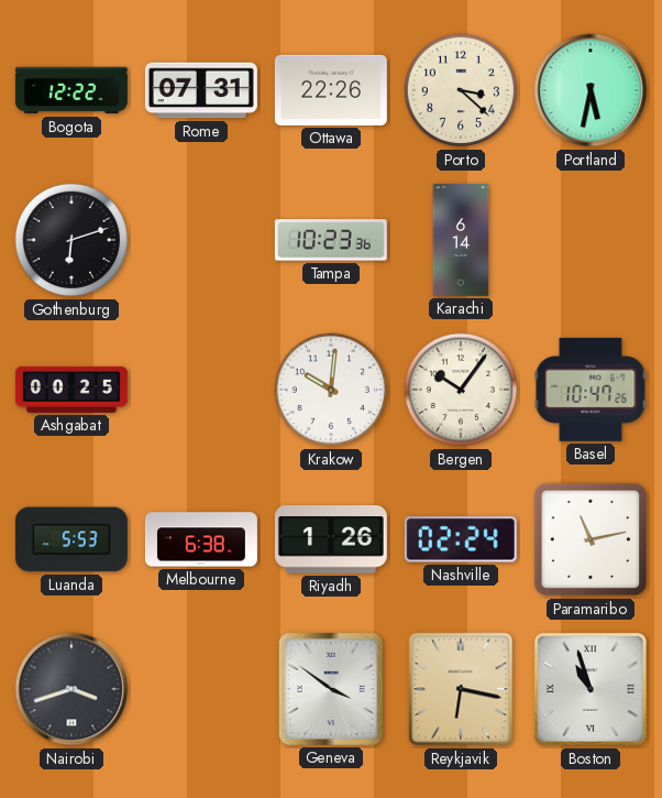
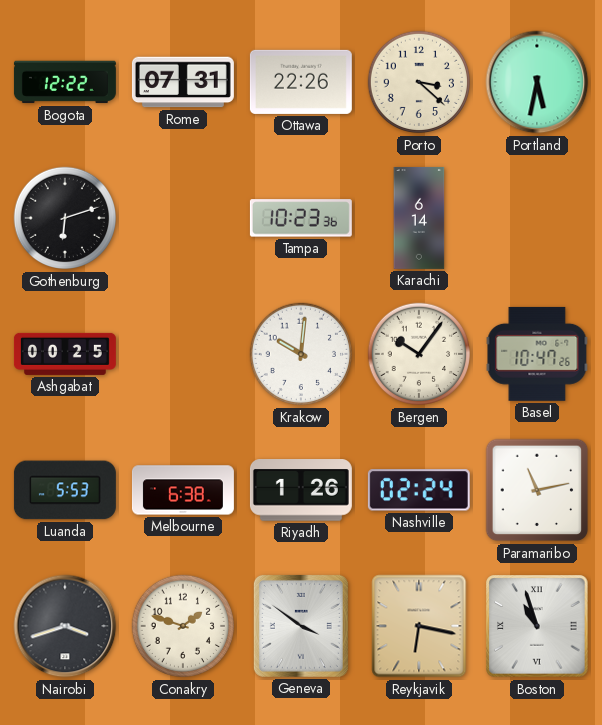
Conakry: none -> 1:48
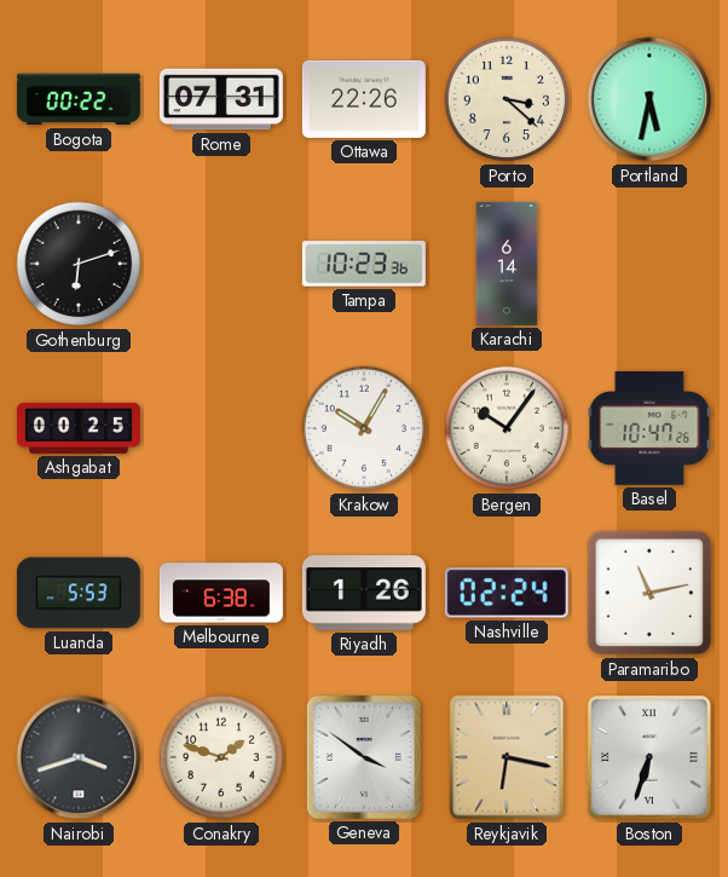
Bogota: 12:22 -> 00:22
Krakow: 10:01 -> 10:05
Boston: 10:57 -> 6:33
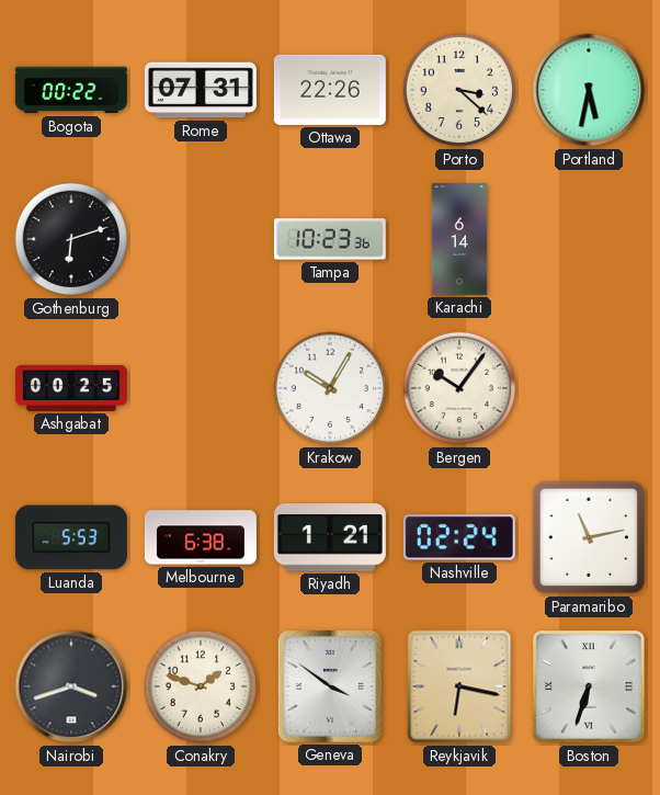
Basel: 10:47 -> none
Riyadh: 1:26 -> 1:21
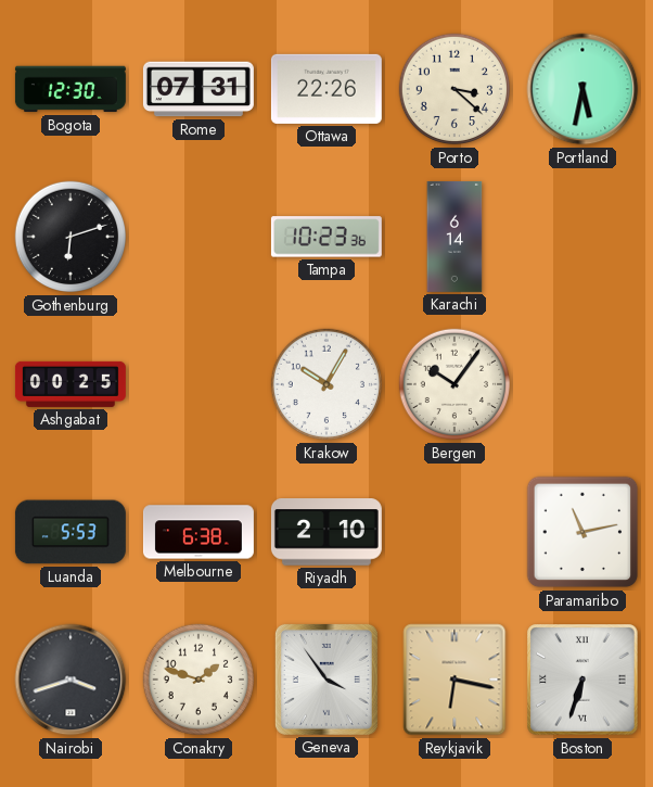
Bogota: 00:22 -> 12:30
Riyadh: 1:21 -> 2:10
Nashville: 02:24 -> none
Geneva: 3:51 -> 3:54
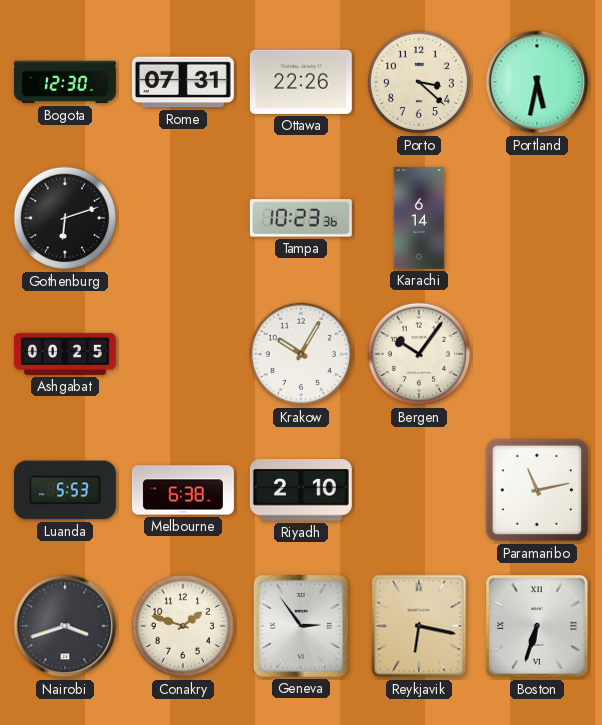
Geneva: 3:54 -> 2:54
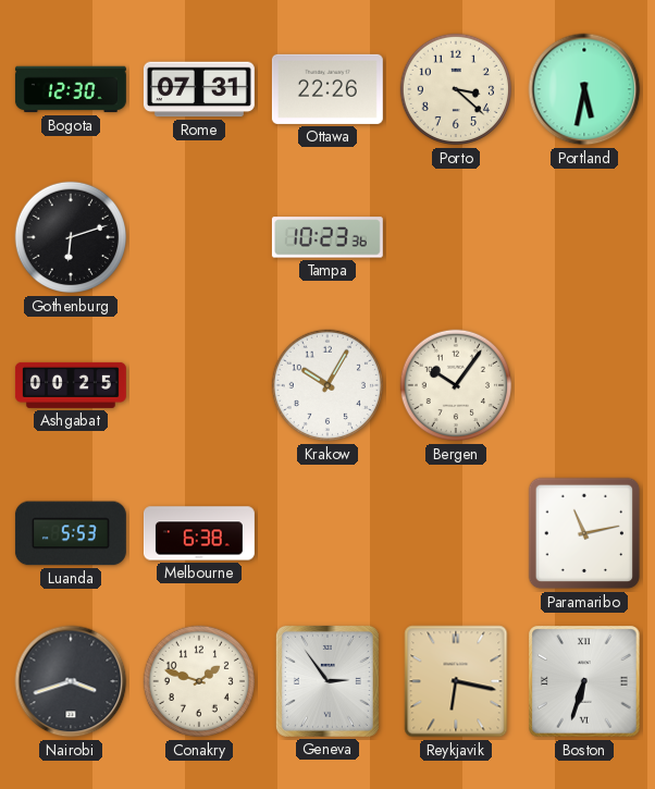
Karachi: 6:14 -> none
Riyadh: 2:10 -> none
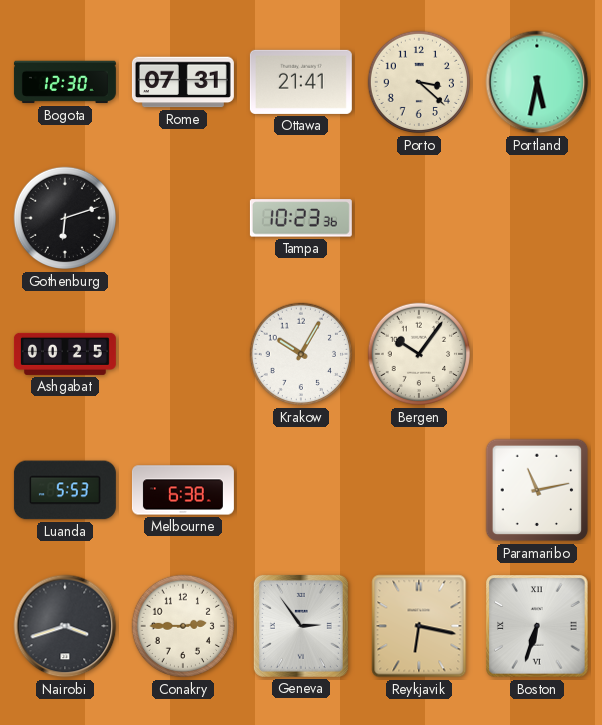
Ottawa: 22:26 -> 21:41
Conakry: 1:48 -> 2:45
